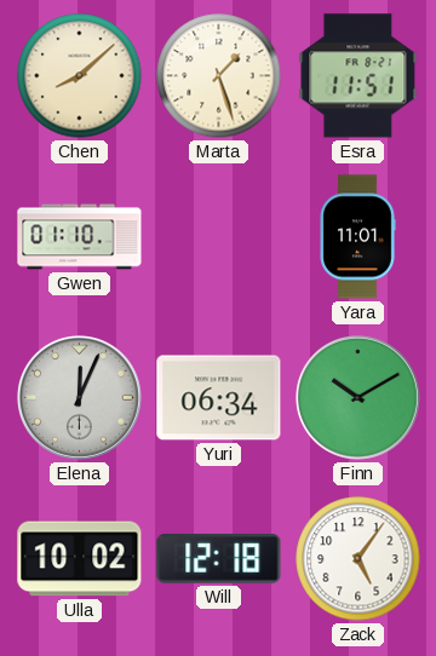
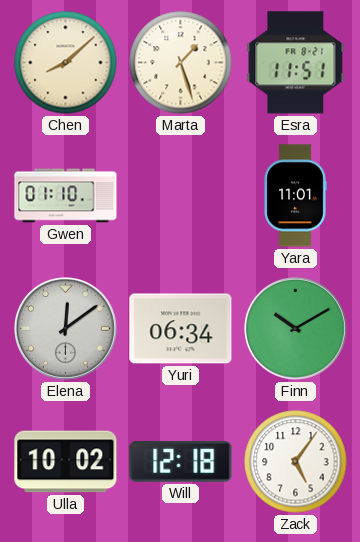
Elena: 12:04 -> 12:09
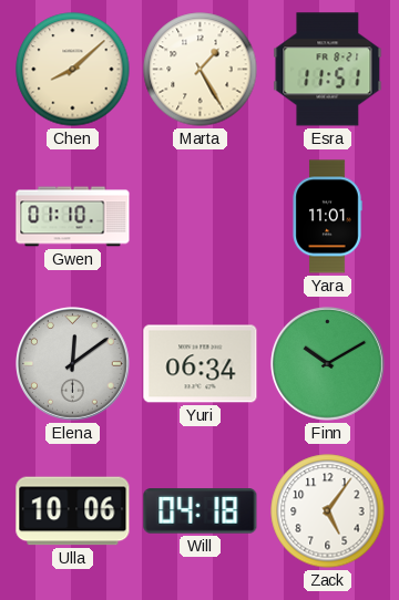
Marta: 1:27 -> 1:25
Ulla: 10:02 -> 10:06
Will: 12:18 -> 04:18
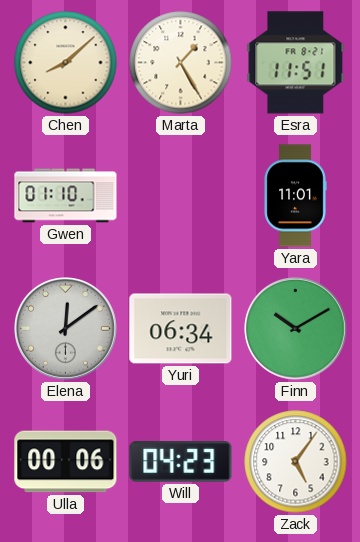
Ulla: 10:06 -> 00:06
Will: 04:18 -> 04:23
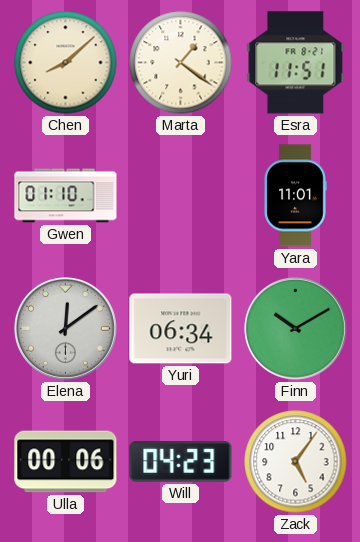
Marta: 1:25 -> 1:21
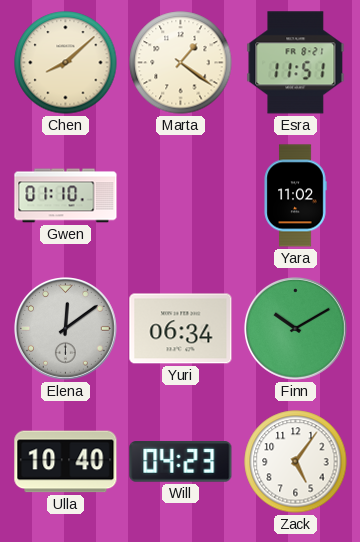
Yara: 11:01 -> 11:02
Ulla: 00:06 -> 10:40
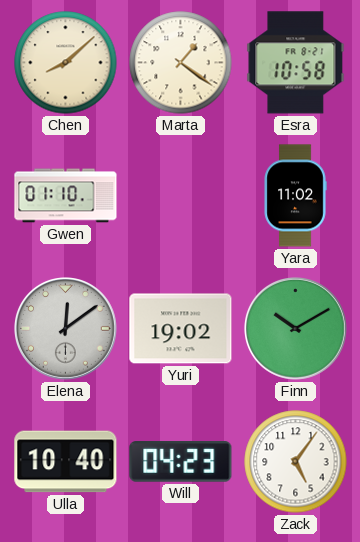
Esra: 11:51 -> 10:58
Yuri: 06:34 -> 19:02
